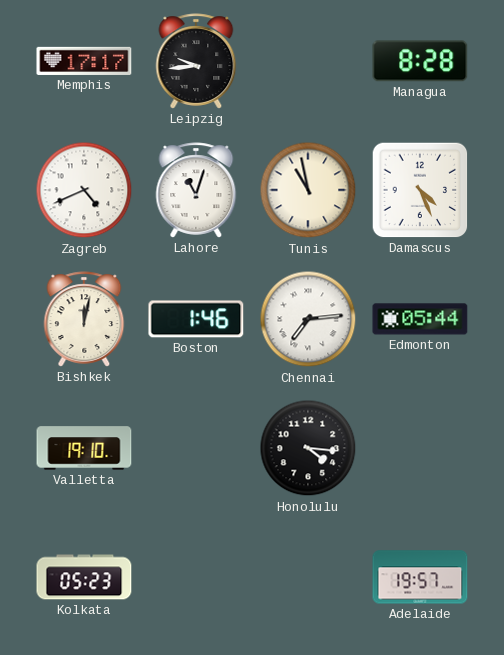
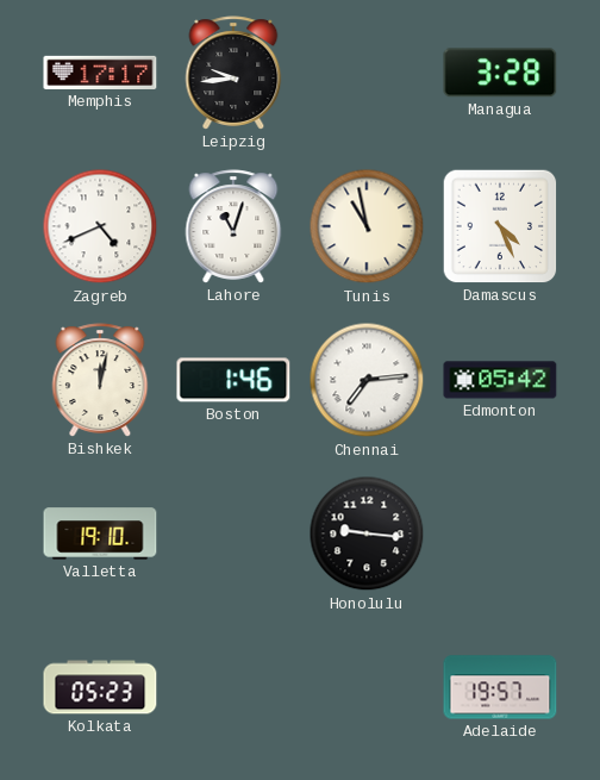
Managua: 8:28 -> 3:28
Edmonton: 05:44 -> 05:42
Honolulu: 4:16 -> 9:16
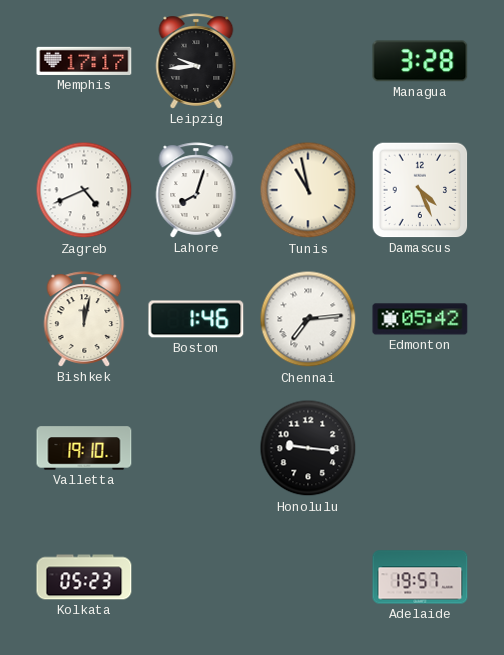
Lahore: 11:03 -> 8:03
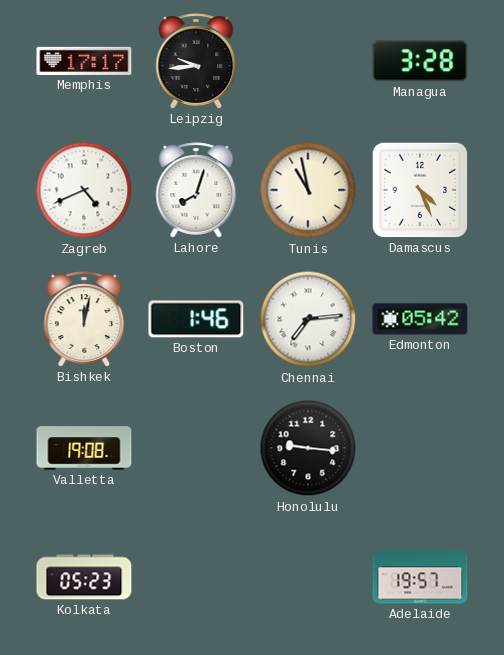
Valletta: 19:10 -> 19:08
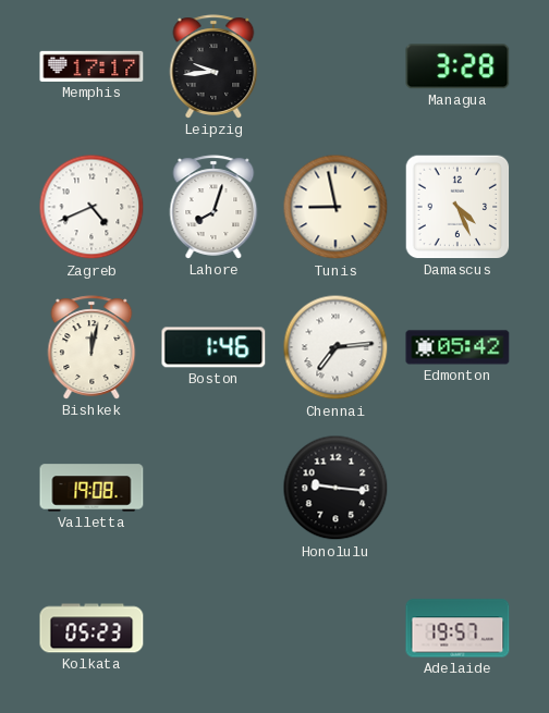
Tunis: 10:58 -> 8:58
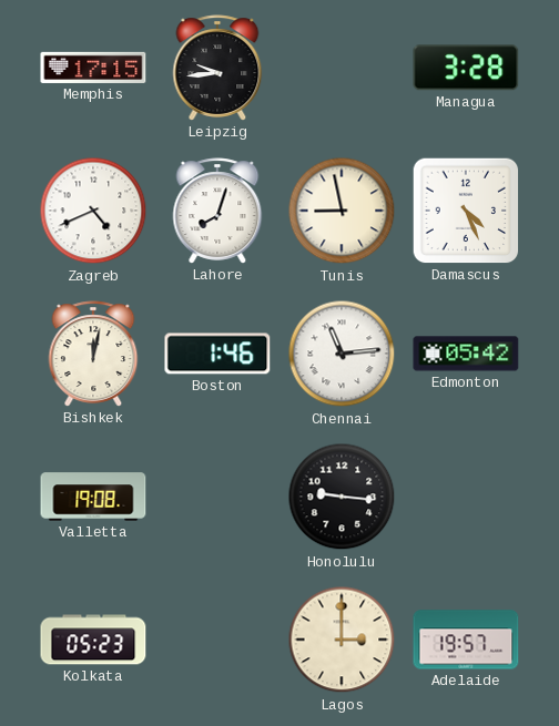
Memphis: 17:17 -> 17:15
Chennai: 7:14 -> 11:14
Lagos: none -> 3:00
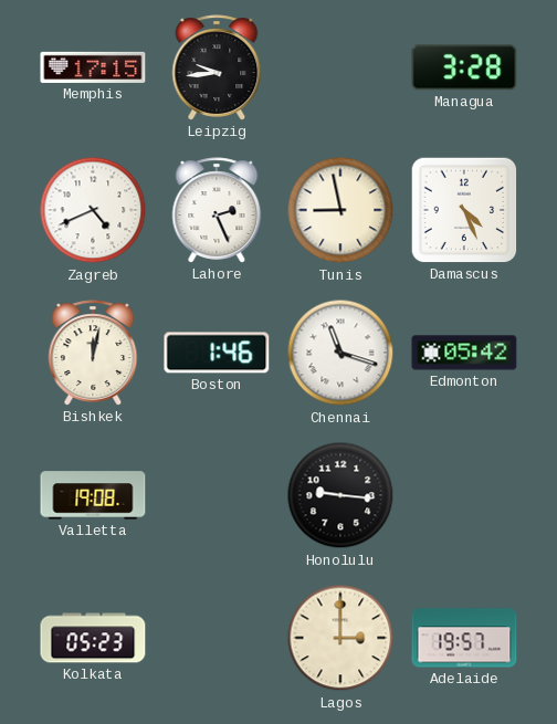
Lahore: 8:03 -> 2:26
Chennai: 11:14 -> 11:18
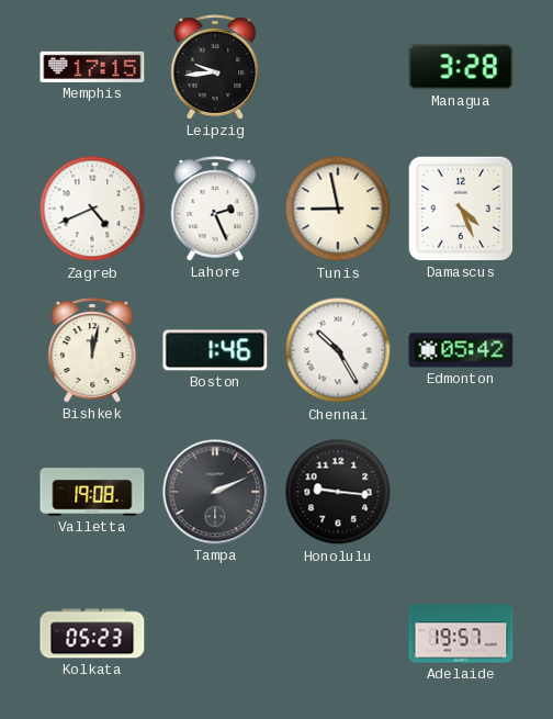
Chennai: 11:18 -> 10:25
Tampa: none -> 2:11
Lagos: 3:00 -> none
